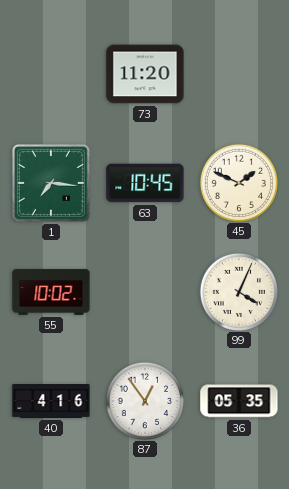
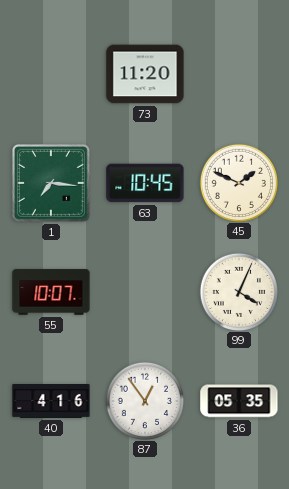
55: 10:02 -> 10:07
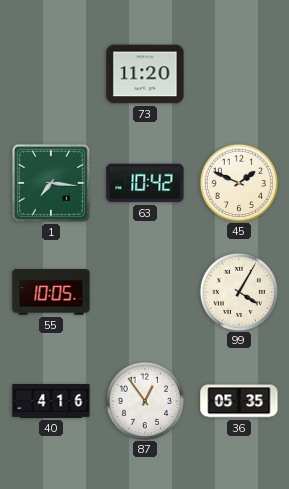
63: 10:45 -> 10:42
55: 10:07 -> 10:05
99: 4:04 -> 4:05
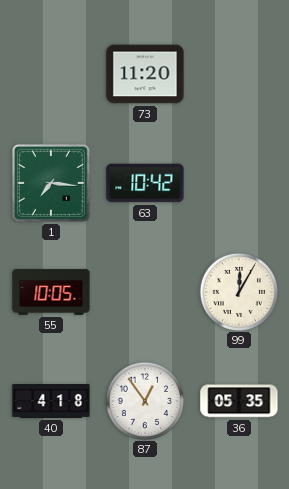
45: 1:49 -> none
99: 4:05 -> 12:05
40: 4:16 -> 4:18
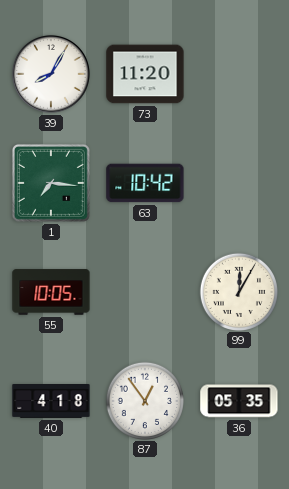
39: none -> 8:05
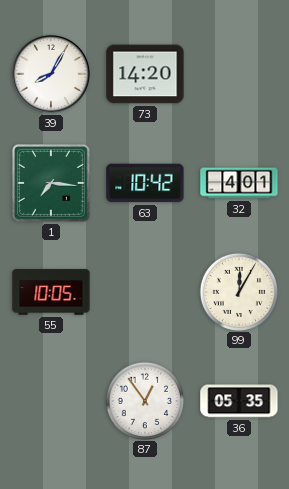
73: 11:20 -> 14:20
32: none -> 4:01
40: 4:18 -> none
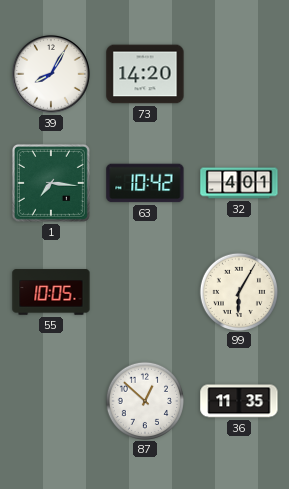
99: 12:05 -> 6:05
87: 12:54 -> 12:52
36: 05:35 -> 11:35
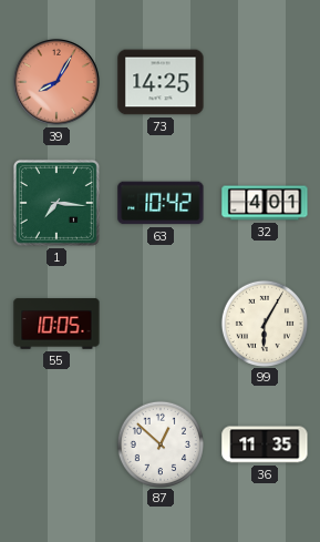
39 dial: white -> salmon
73: 14:20 -> 14:25
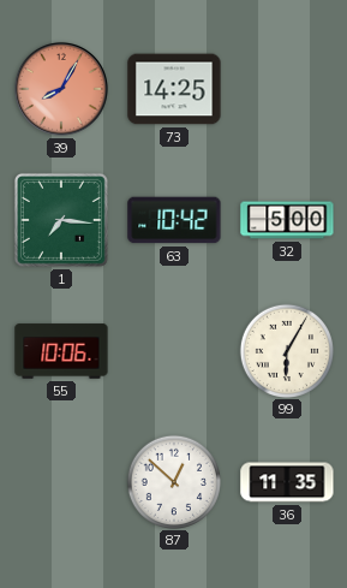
32: 4:01 -> 5:00
55: 10:05 -> 10:06
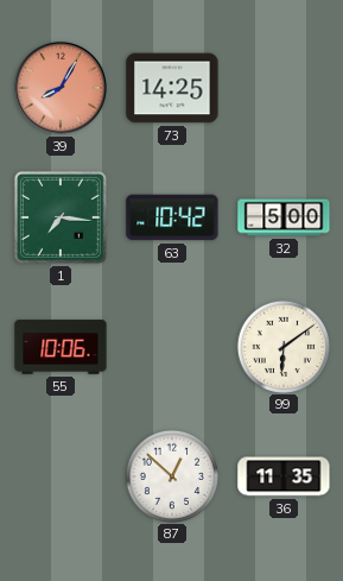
99: 6:05 -> 6:09
